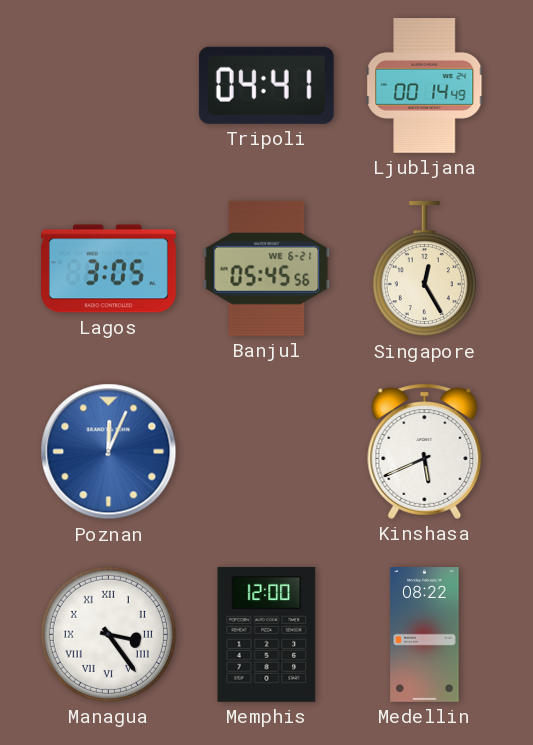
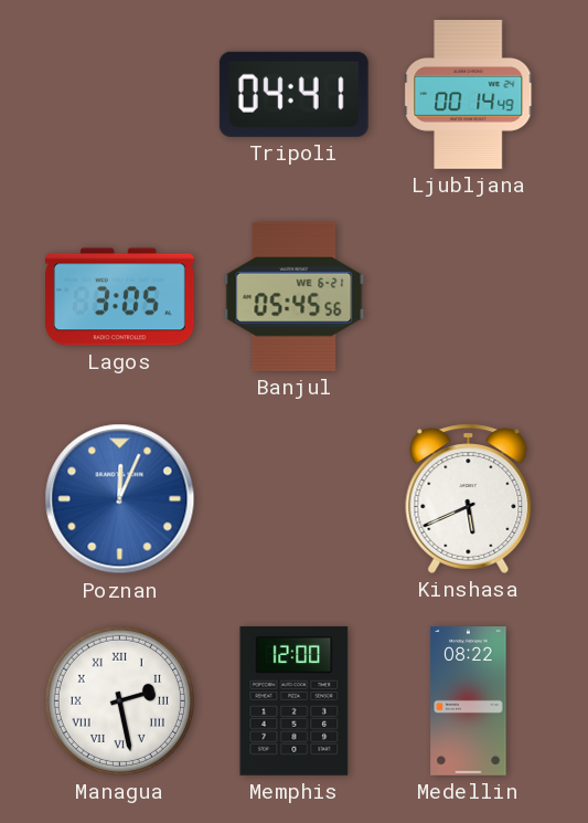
Singapore: 12:25 -> none
Managua: 3:24 -> 2:28
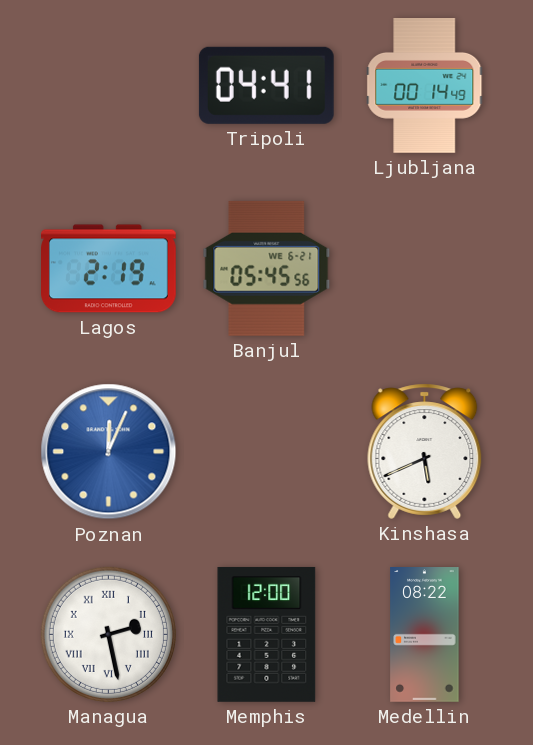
Lagos: 3:05 -> 2:19
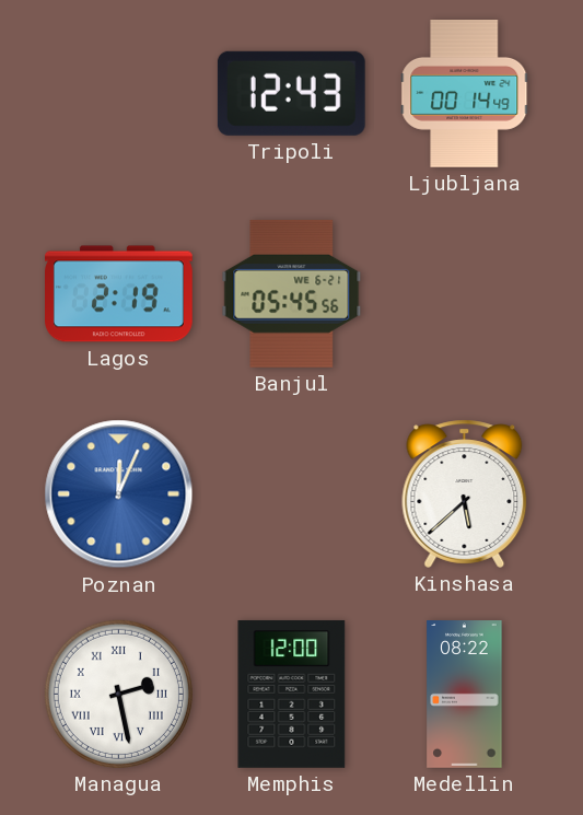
Tripoli: 04:41 -> 12:43
Kinshasa: 5:41 -> 5:38
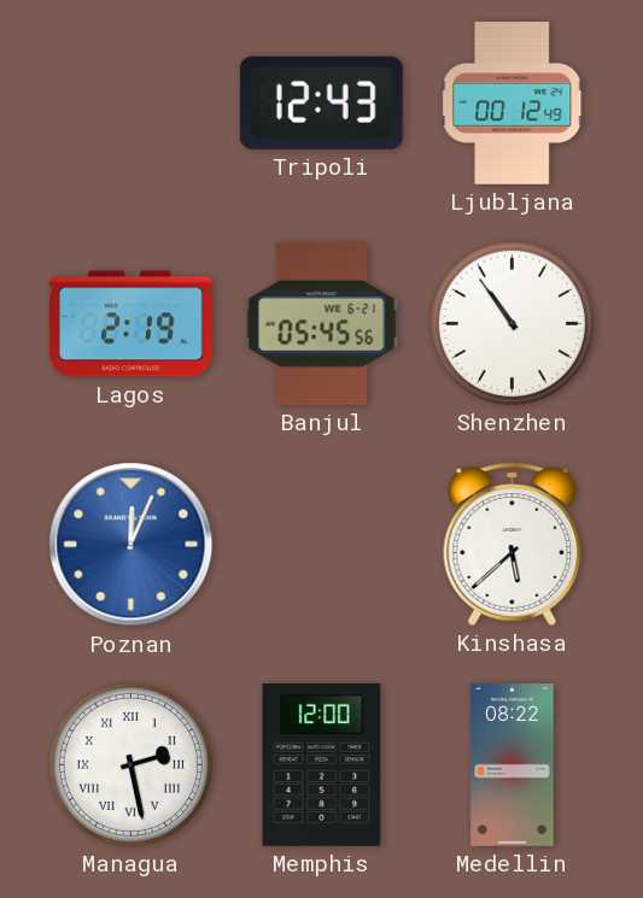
Ljubljana: 00:14 -> 00:12
Shenzhen: none -> 10:54
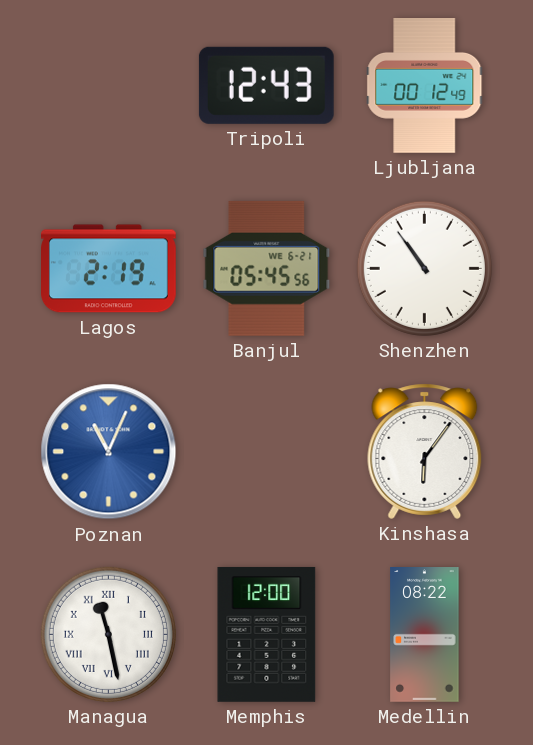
Poznan: 12:04 -> 11:04
Kinshasa: 5:38 -> 6:06
Managua: 2:28 -> 11:28
